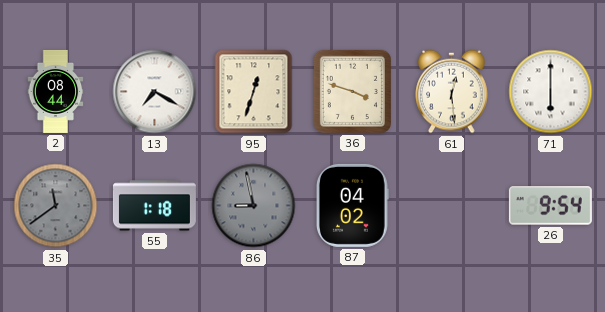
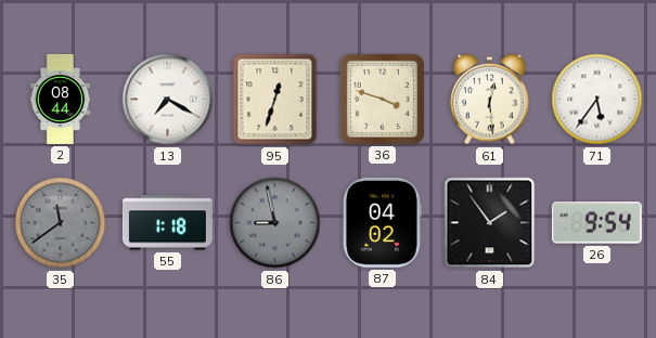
71: 6:00 -> 5:36
84: none -> 1:54
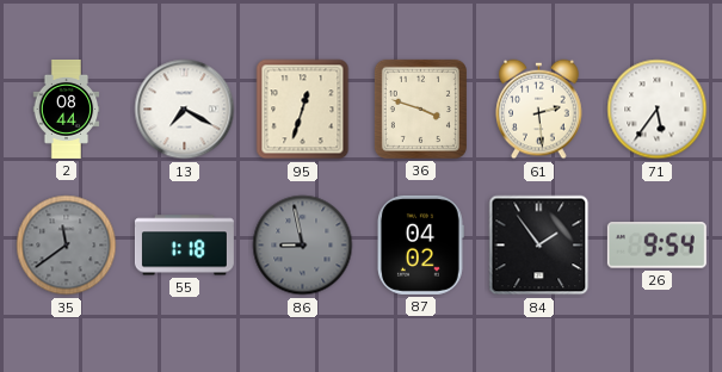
61: 12:29 -> 2:29
